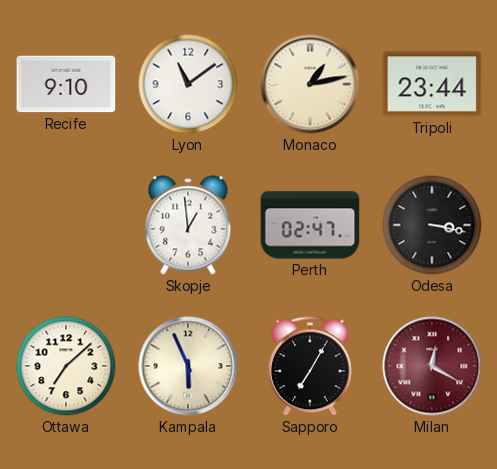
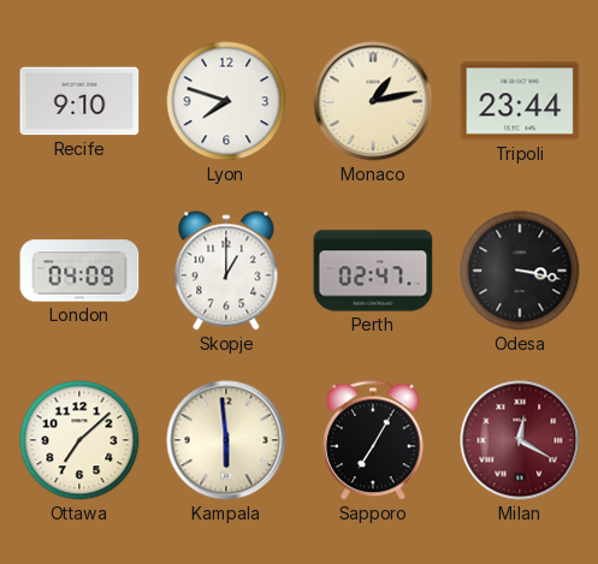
Lyon: 11:09 -> 7:48
London: none -> 04:09
Skopje: 12:59 -> 1:00
Kampala: 5:56 -> 5:59
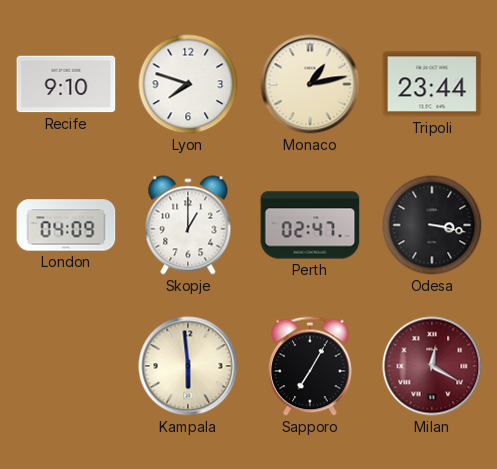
Ottawa: 7:08 -> none
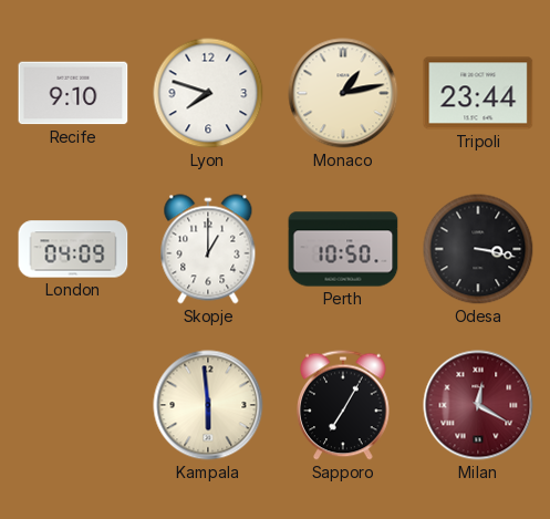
Perth: 02:47 -> 10:50
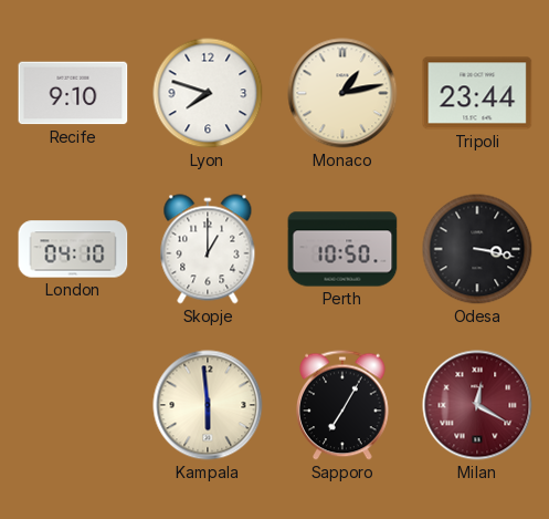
London: 04:09 -> 04:10
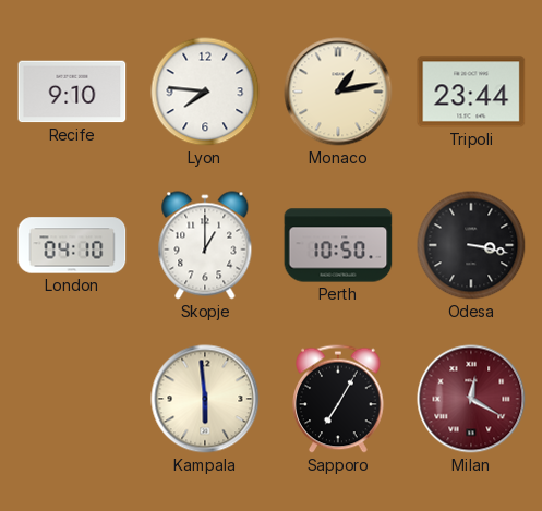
Lyon: 7:48 -> 7:46
